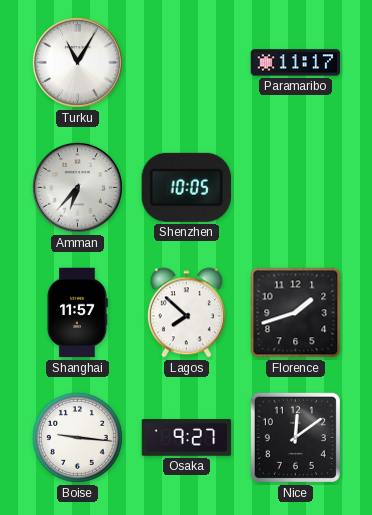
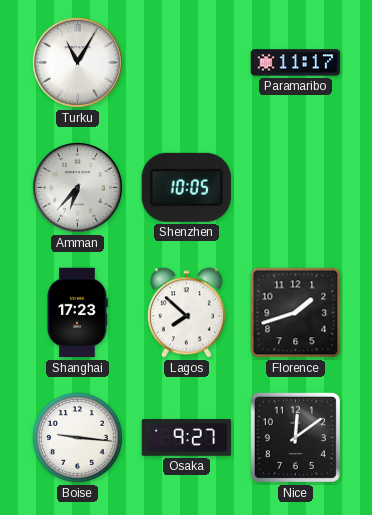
Shanghai: 11:57 -> 17:23
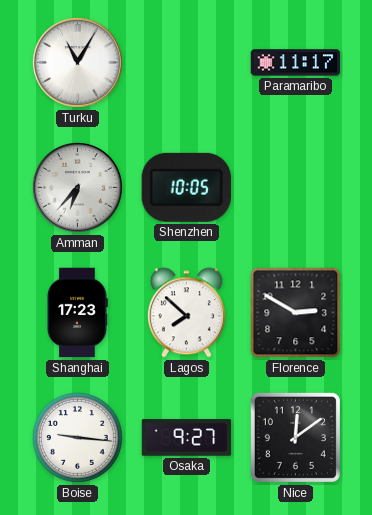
Florence: 1:42 -> 2:50
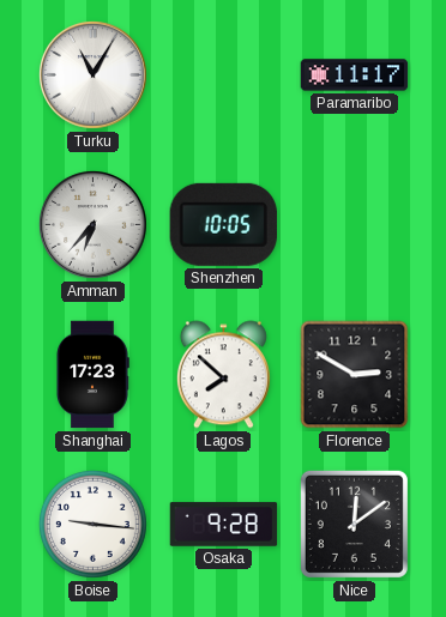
Osaka: 9:27 -> 9:28
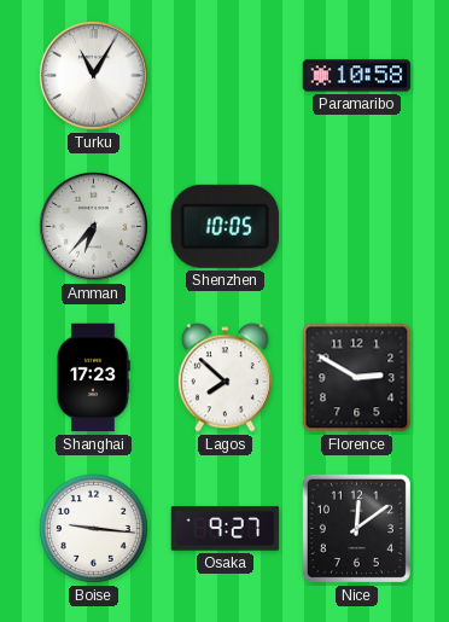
Paramaribo: 11:17 -> 10:58
Osaka: 9:28 -> 9:27
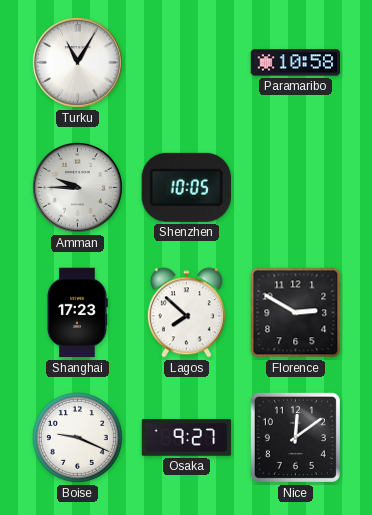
Amman: 6:37 -> 9:45
Boise: 9:16 -> 9:19
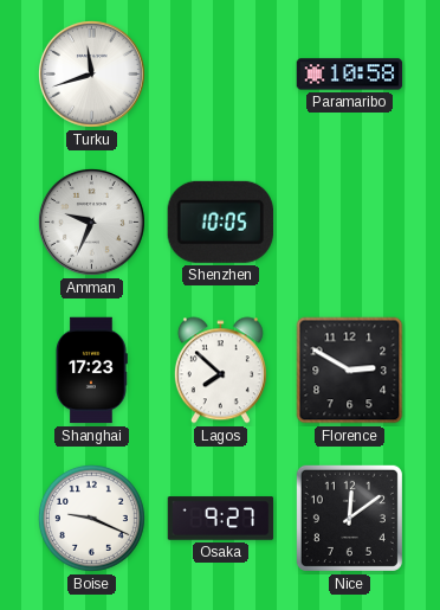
Turku: 11:05 -> 11:42
Amman: 9:45 -> 9:34
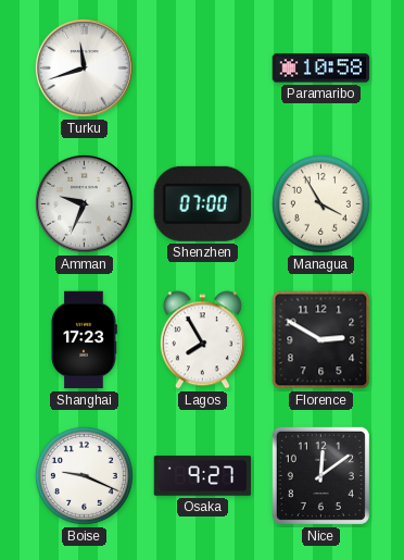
Shenzhen: 10:05 -> 07:00
Managua: none -> 3:55
Lagos: 7:52 -> 7:55
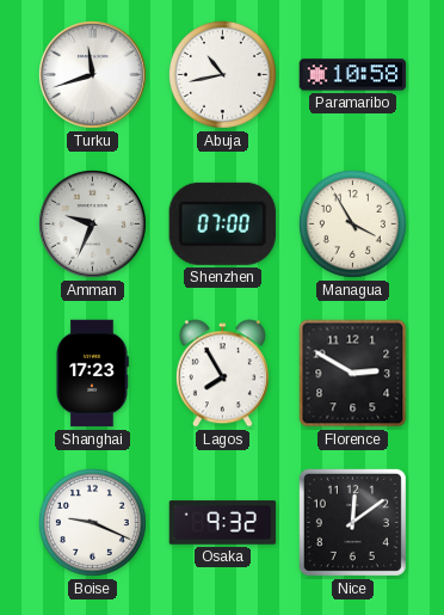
Abuja: none -> 10:43
Osaka: 9:27 -> 9:32
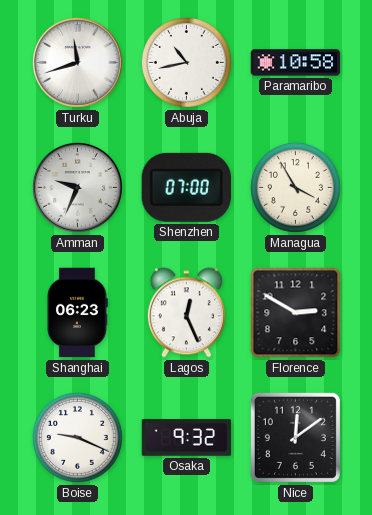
Shanghai: 17:23 -> 06:23
Lagos: 7:55 -> 12:26
